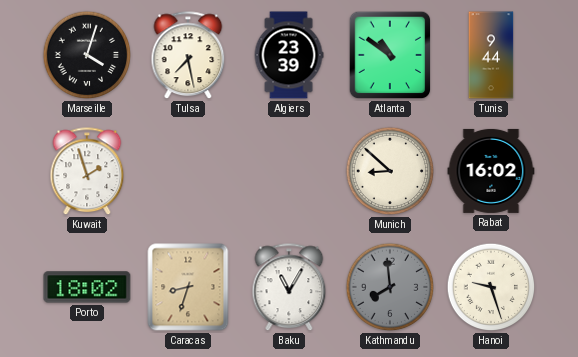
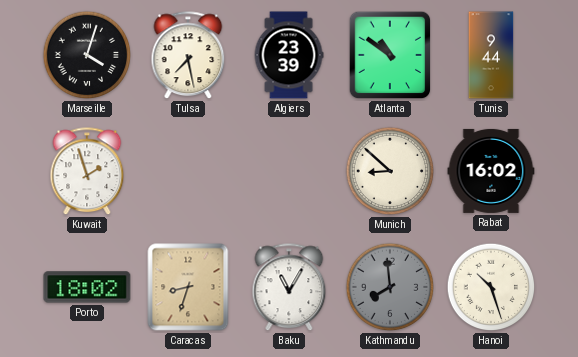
Hanoi: 9:27 -> 10:27
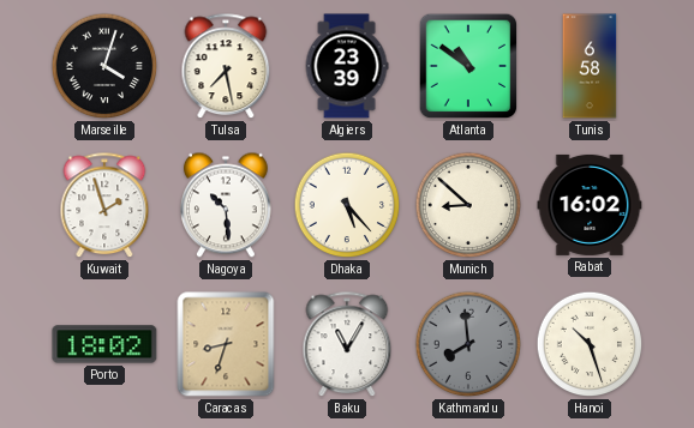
Tunis: 9:44 -> 6:58
Nagoya: none -> 10:29
Dhaka: none -> 5:23
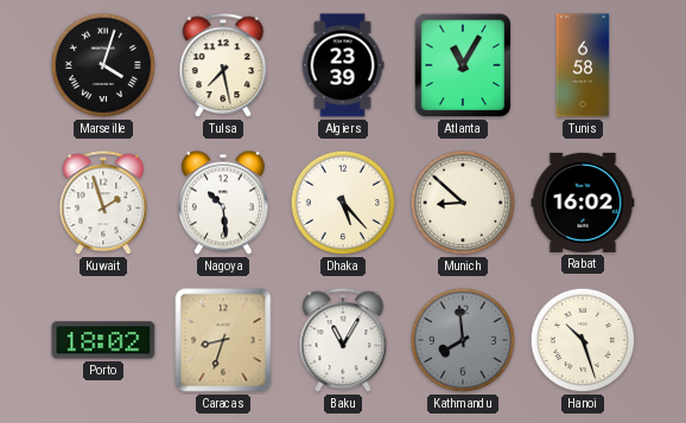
Atlanta: 10:51 -> 11:05
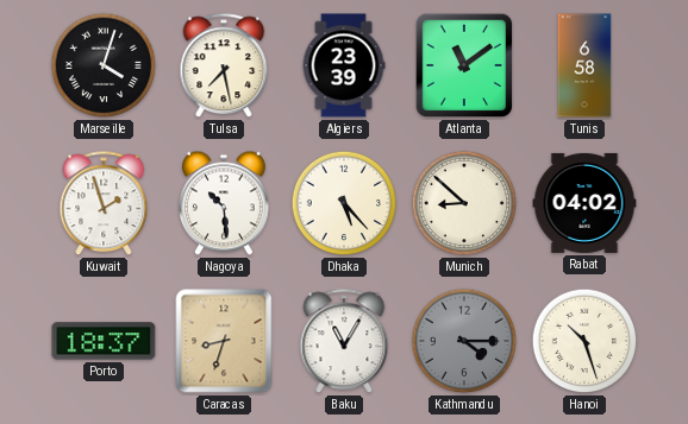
Atlanta: 11:05 -> 11:09
Rabat: 16:02 -> 04:02
Porto: 18:02 -> 18:37
Kathmandu: 7:59 -> 4:15
